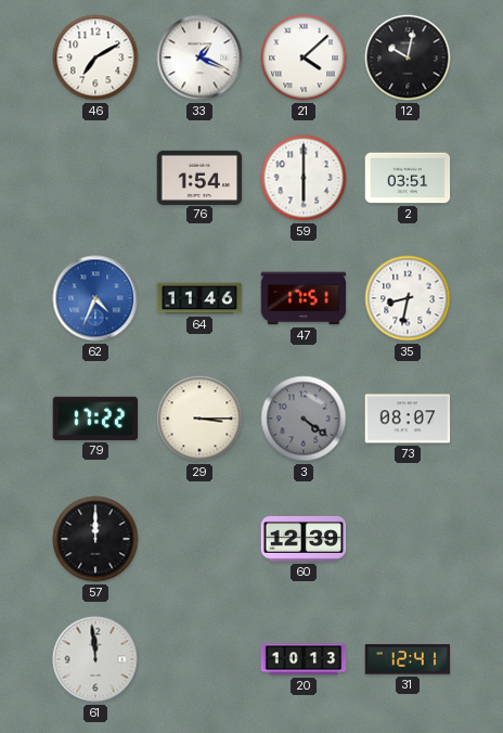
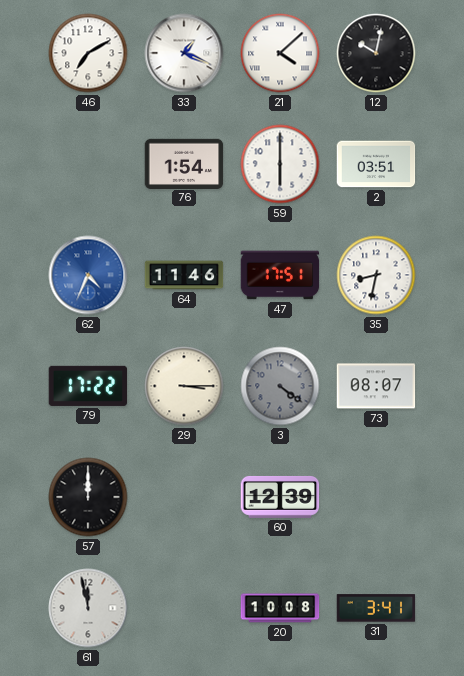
61: 11:59 -> 11:58
20: 10:13 -> 10:08
31: 12:41 -> 3:41
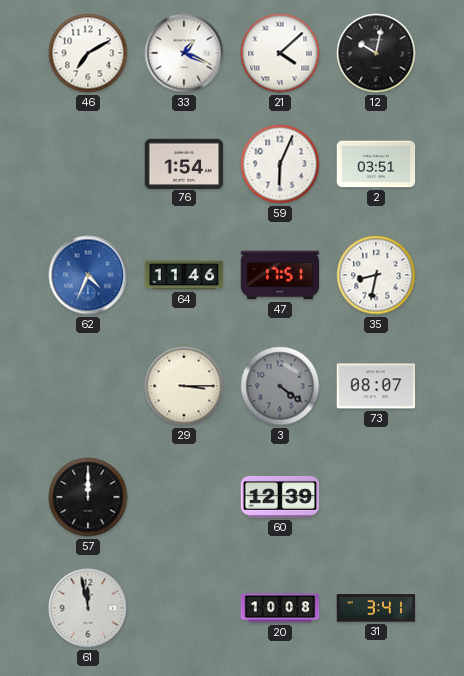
59: 6:00 -> 6:04
79: 17:22 -> none
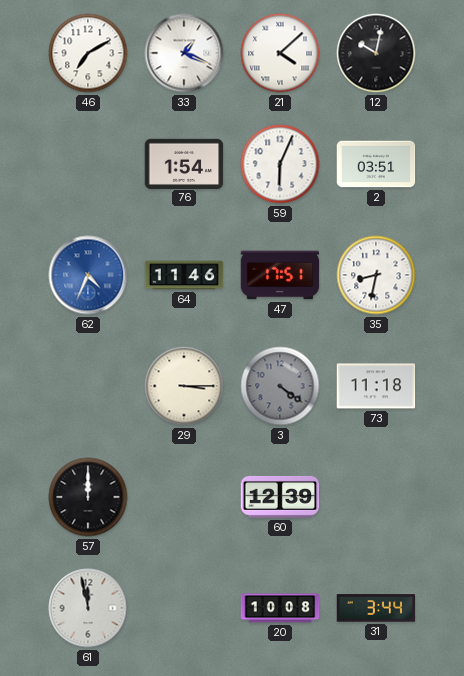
73: 08:07 -> 11:18
31: 3:41 -> 3:44
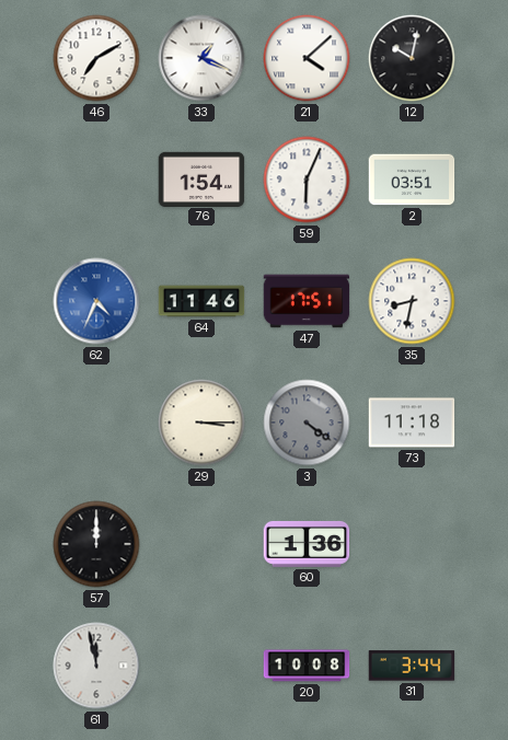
60: 12:39 -> 1:36
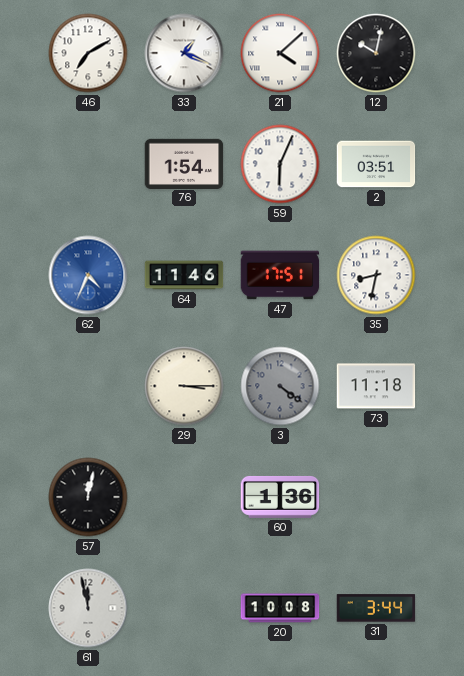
57: 12:00 -> 12:02
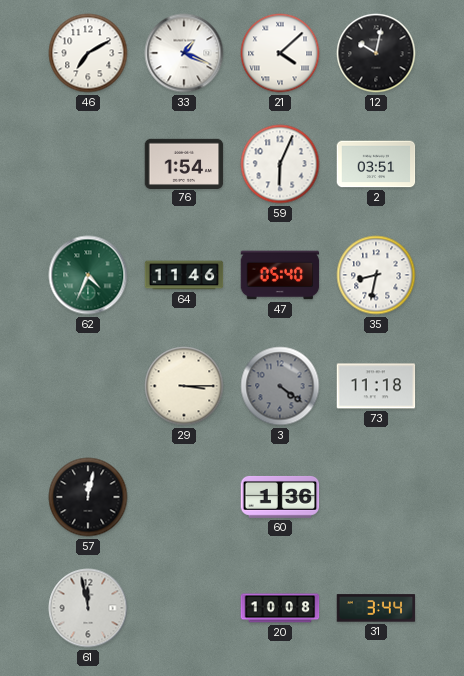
62 dial: blue -> green
47: 17:51 -> 05:40
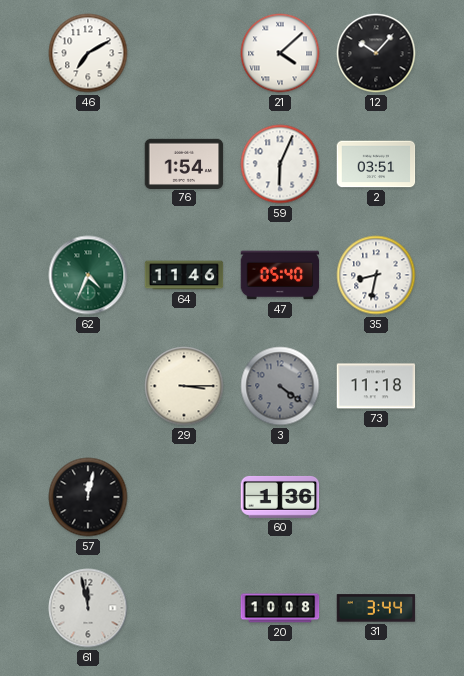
33: 1:19 -> none
12: 10:02 -> 10:07
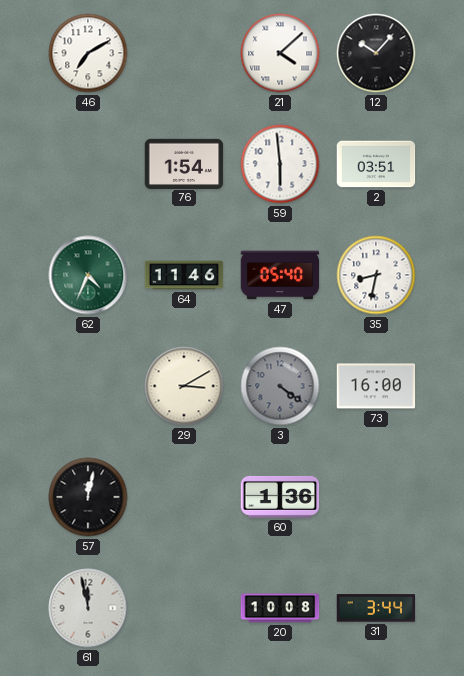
59: 6:04 -> 5:59
29: 3:15 -> 3:10
73: 11:18 -> 16:00
